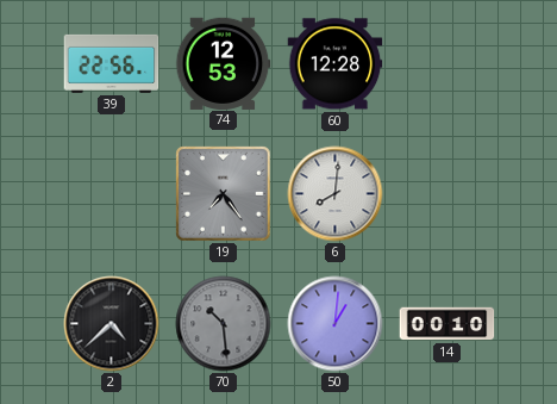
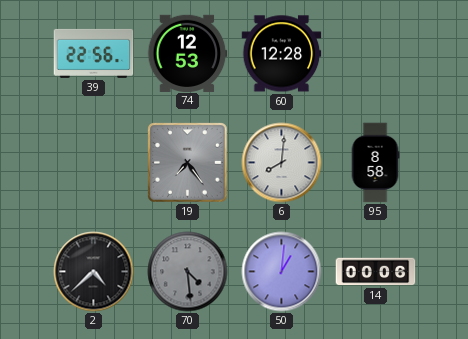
95: none -> 8:58
70: 10:29 -> 4:29
14: 00:10 -> 00:06
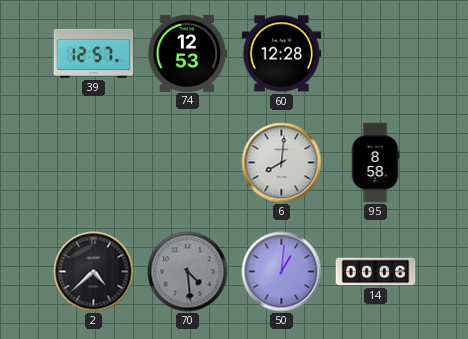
39: 22:56 -> 12:57
19: 7:24 -> none
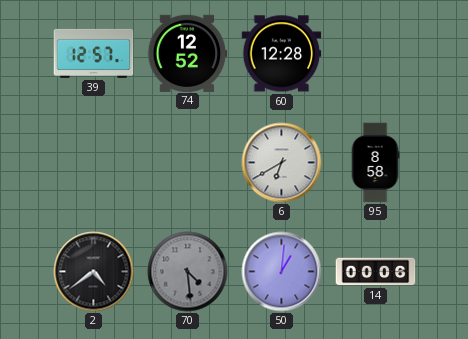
74: 12:53 -> 12:52
6: 8:01 -> 6:40
2: 4:38 -> 4:39
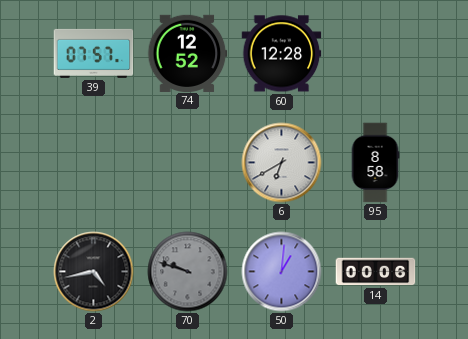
39: 12:57 -> 07:57
2: 4:39 -> 4:43
70: 4:29 -> 9:48
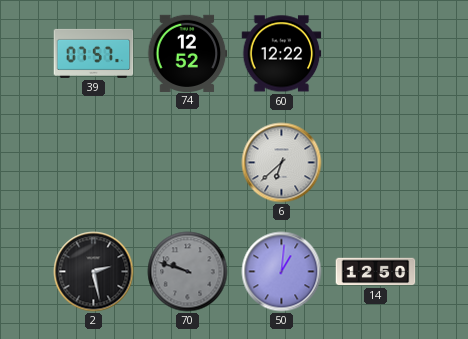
60: 12:28 -> 12:22
6: 6:40 -> 6:38
95: 8:58 -> none
2: 4:43 -> 2:28
14: 00:06 -> 12:50
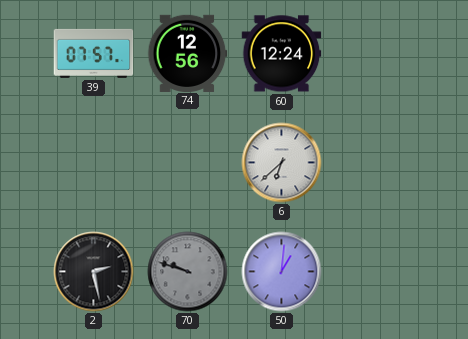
74: 12:52 -> 12:56
60: 12:22 -> 12:24
14: 12:50 -> none
